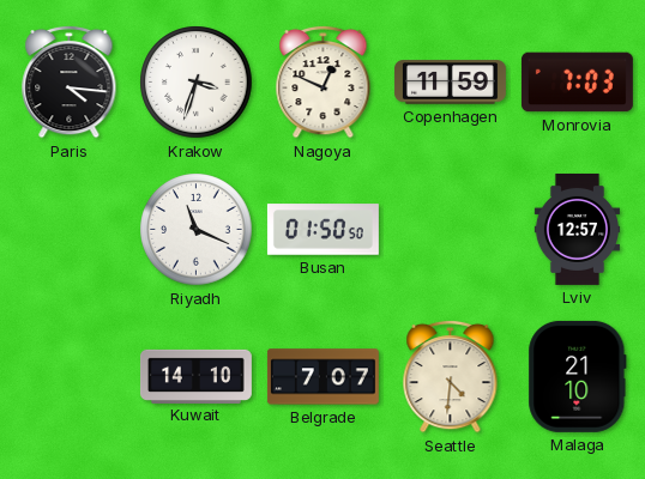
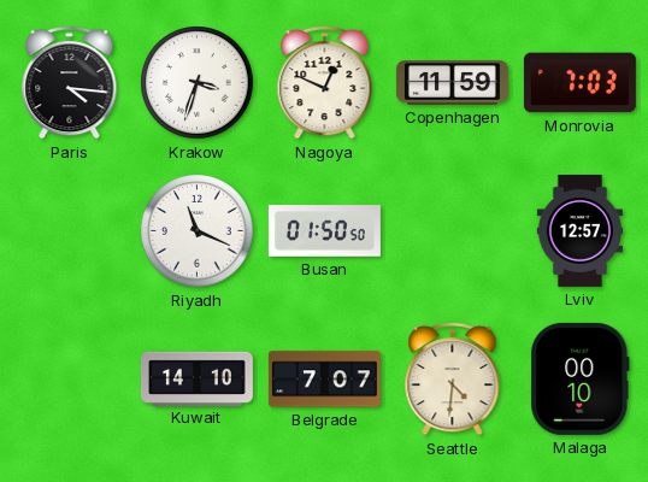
Malaga: 21:10 -> 00:10
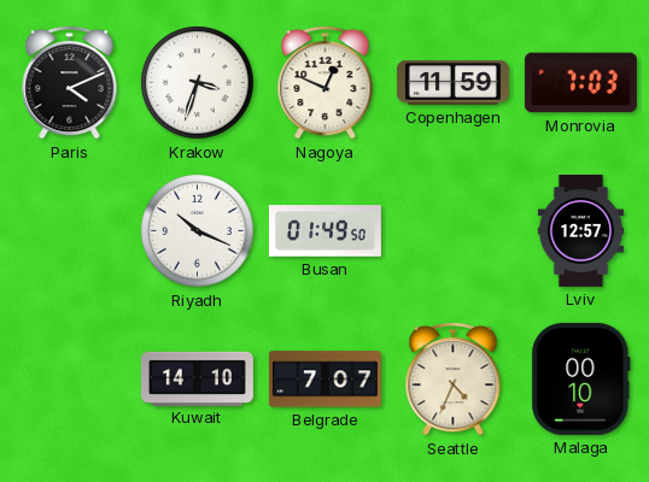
Paris: 4:16 -> 4:11
Riyadh: 11:19 -> 10:19
Busan: 01:50 -> 01:49
Seattle: 4:31 -> 4:34
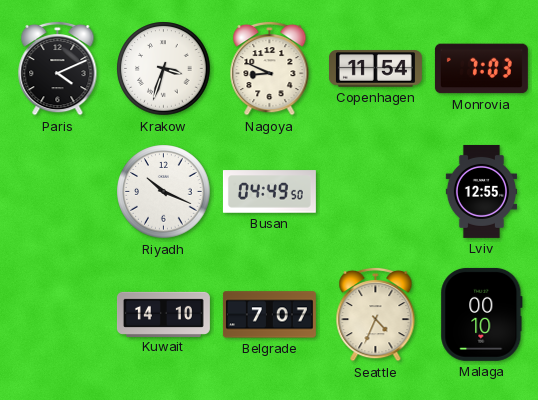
Nagoya: 12:49 -> 8:49
Copenhagen: 11:59 -> 11:54
Busan: 01:49 -> 04:49
Lviv: 12:57 -> 12:55
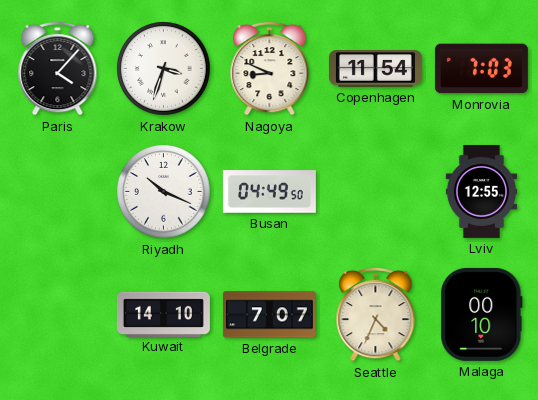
Paris: 4:11 -> 4:07
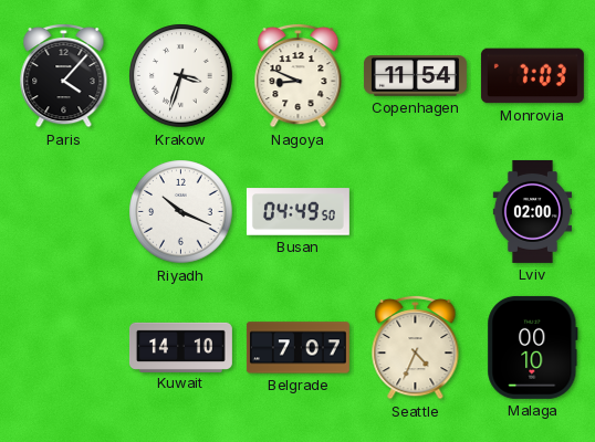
Lviv: 12:55 -> 02:00
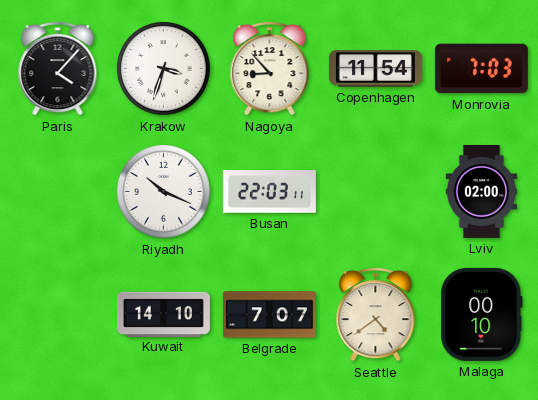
Nagoya: 8:49 -> 8:53
Busan: 04:49 -> 22:03
Seattle: 4:34 -> 4:39
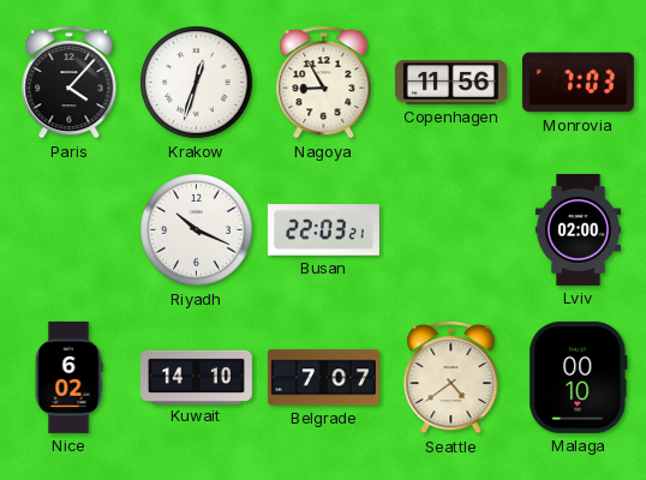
Krakow: 3:33 -> 12:33
Nagoya: 8:53 -> 8:55
Copenhagen: 11:54 -> 11:56
Busan: 22:03:11 -> 22:03:21
Nice: none -> 6:02
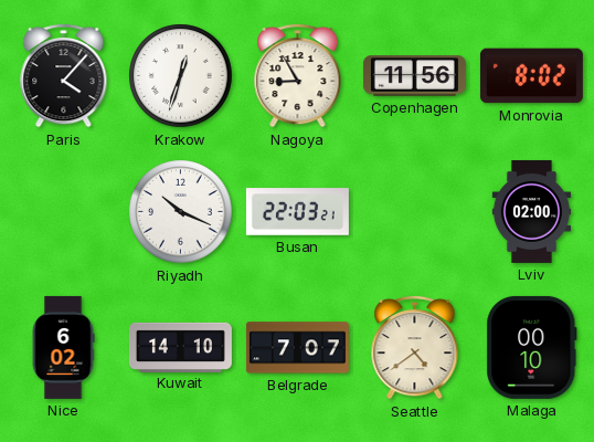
Monrovia: 7:03 -> 8:02
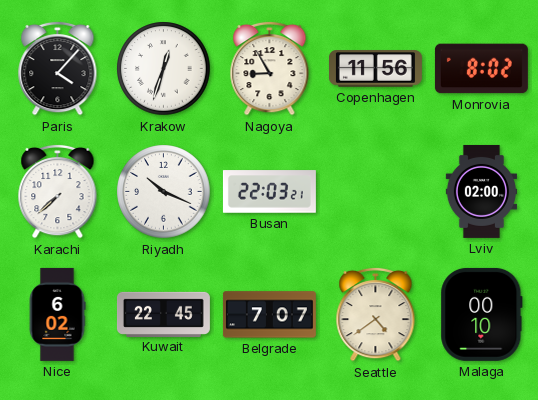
Karachi: none -> 7:38
Kuwait: 14:10 -> 22:45
